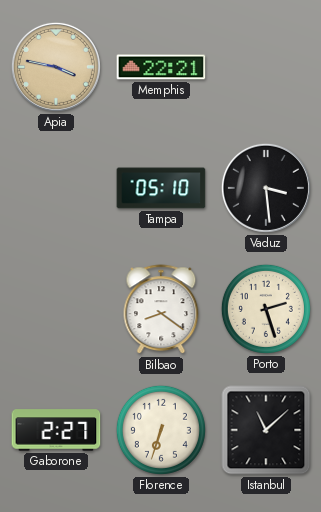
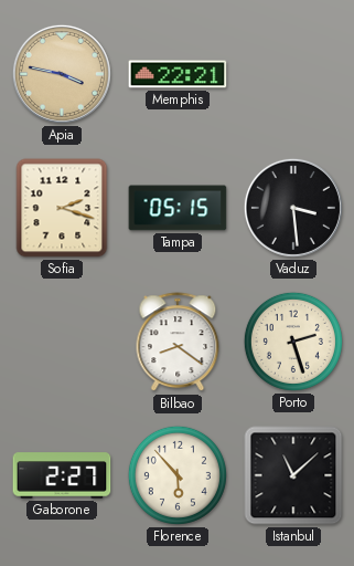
Sofia: none -> 2:18
Tampa: 05:10 -> 05:15
Florence: 6:33 -> 5:53
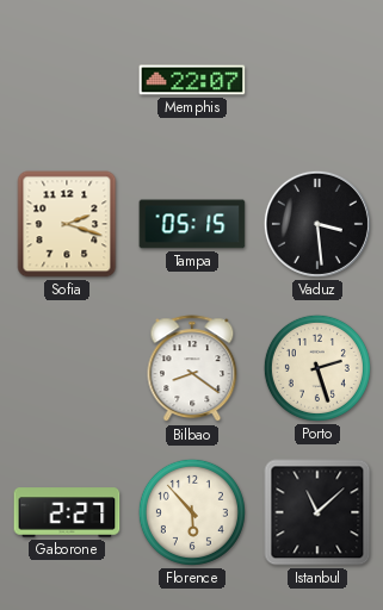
Apia: 3:47 -> none
Memphis: 22:21 -> 22:07
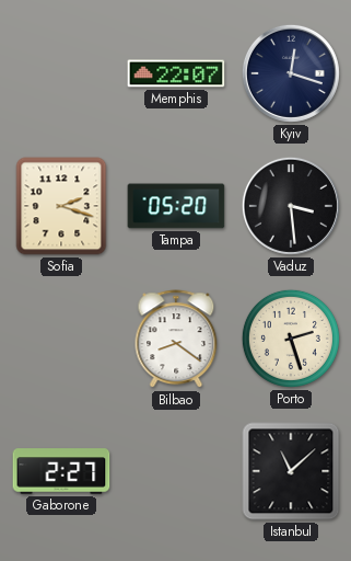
Kyiv: none -> 12:18
Tampa: 05:15 -> 05:20
Florence: 5:53 -> none
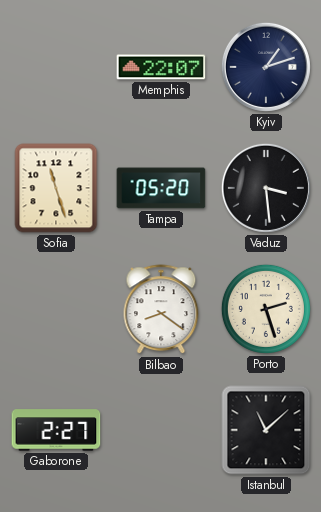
Kyiv: 12:18 -> 1:12
Sofia: 2:18 -> 11:27
